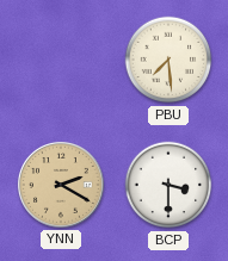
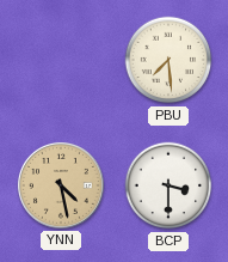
YNN: 2:20 -> 4:28
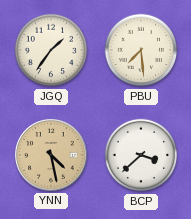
JGQ: none -> 1:36
BCP: 3:30 -> 3:38
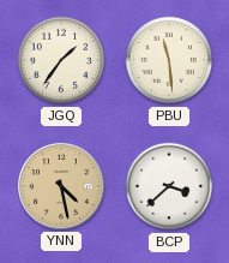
PBU: 7:29 -> 11:29
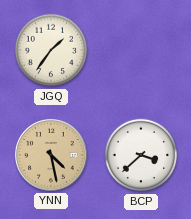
PBU: 11:29 -> none
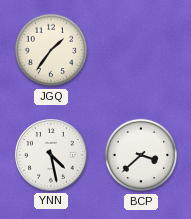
YNN dial: champagne -> white
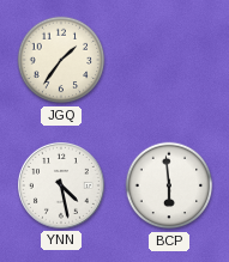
BCP: 3:38 -> 5:59
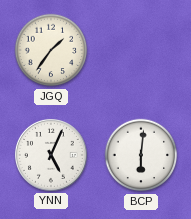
YNN: 4:28 -> 5:04
BCP: 5:59 -> 6:01
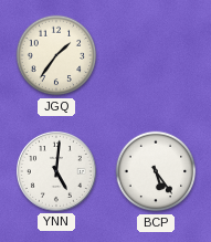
YNN: 5:04 -> 5:01
BCP: 6:01 -> 5:24
